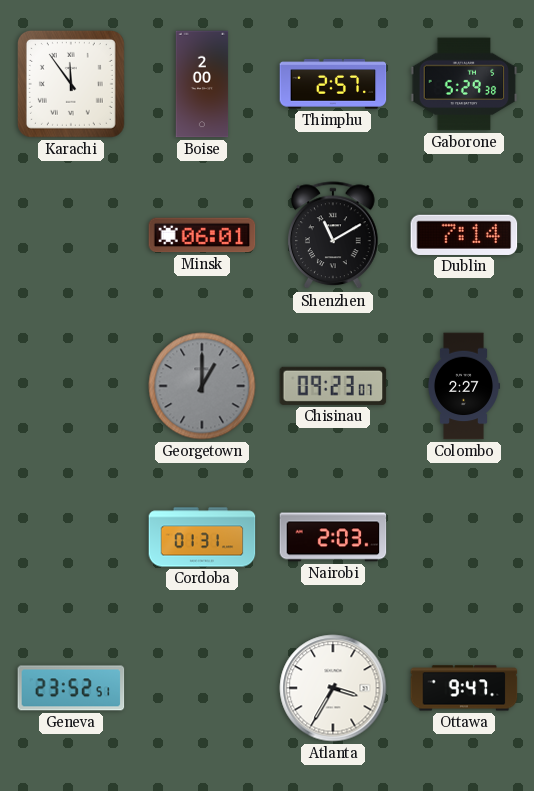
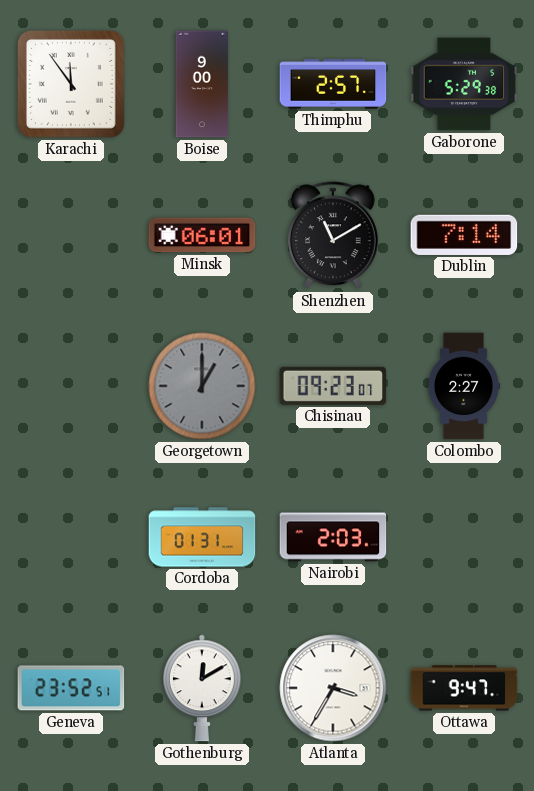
Boise: 2:00 -> 9:00
Gothenburg: none -> 12:10
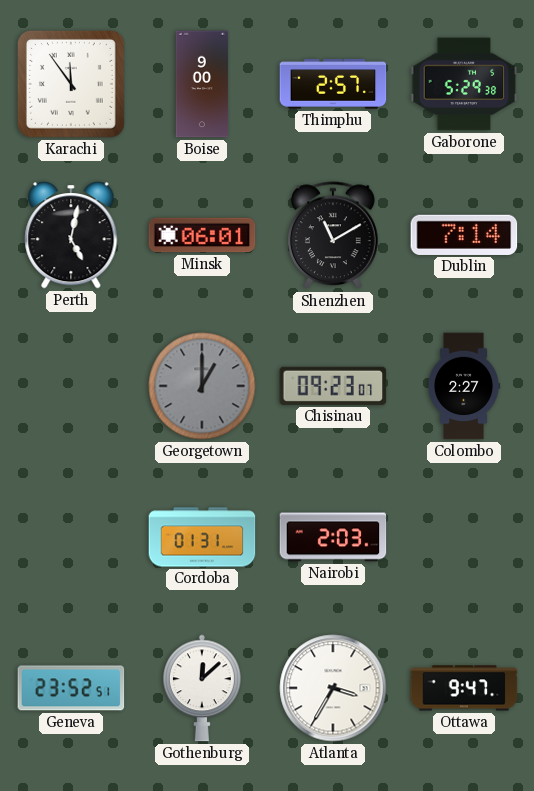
Perth: none -> 5:02
Gothenburg: 12:10 -> 12:08
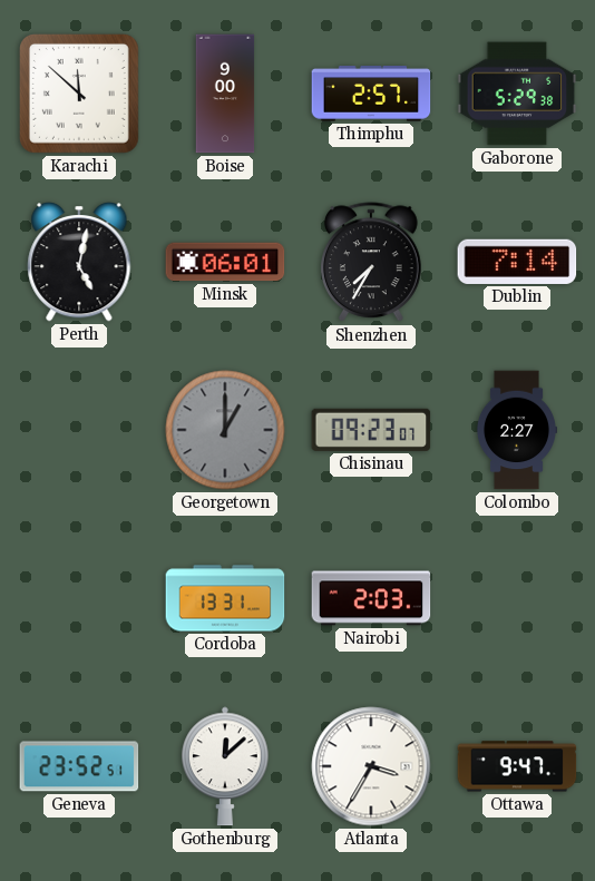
Karachi: 11:54 -> 11:52
Shenzhen: 11:10 -> 7:35
Cordoba: 01:31 -> 13:31
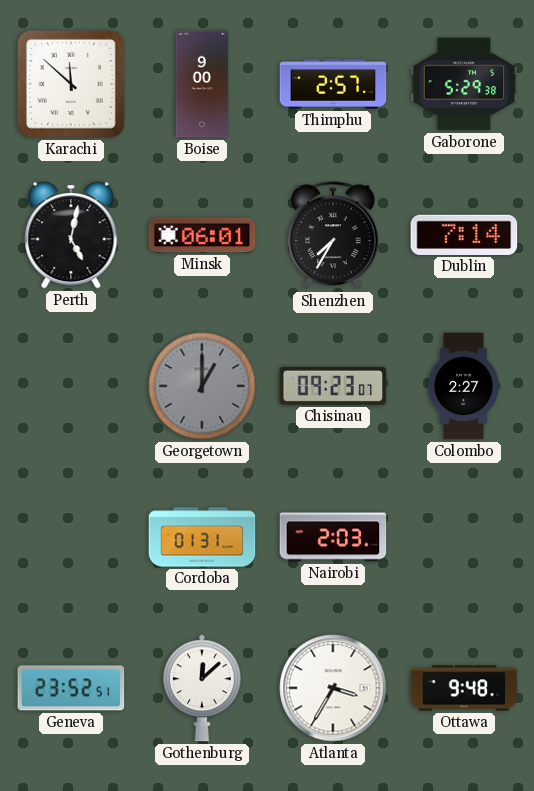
Cordoba: 13:31 -> 01:31
Ottawa: 9:47 -> 9:48
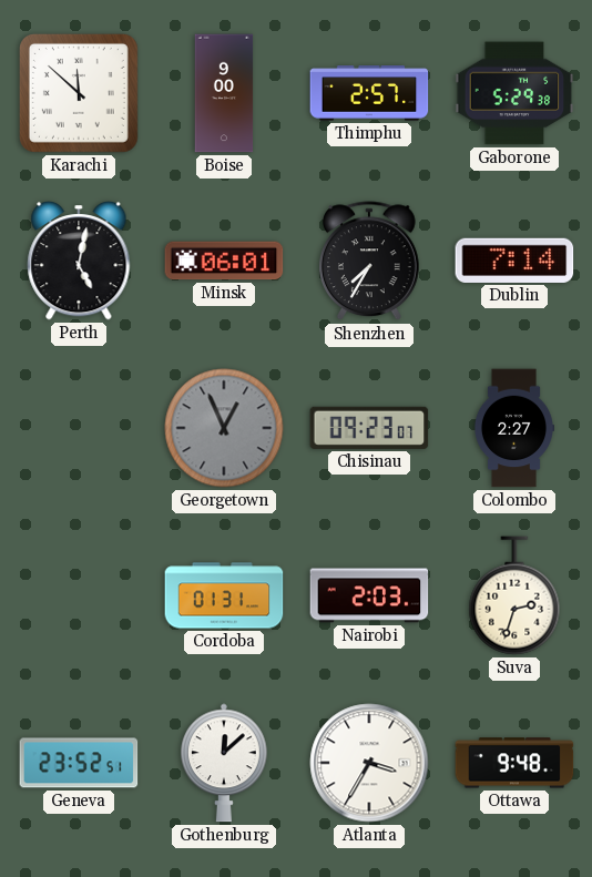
Georgetown: 1:00 -> 12:56
Suva: none -> 2:33
